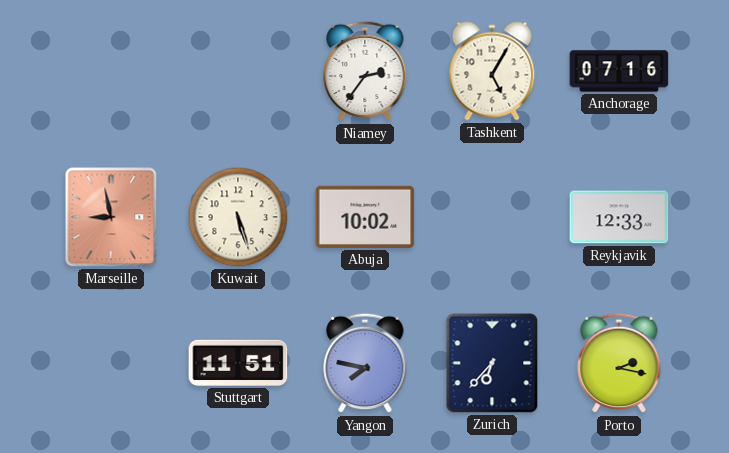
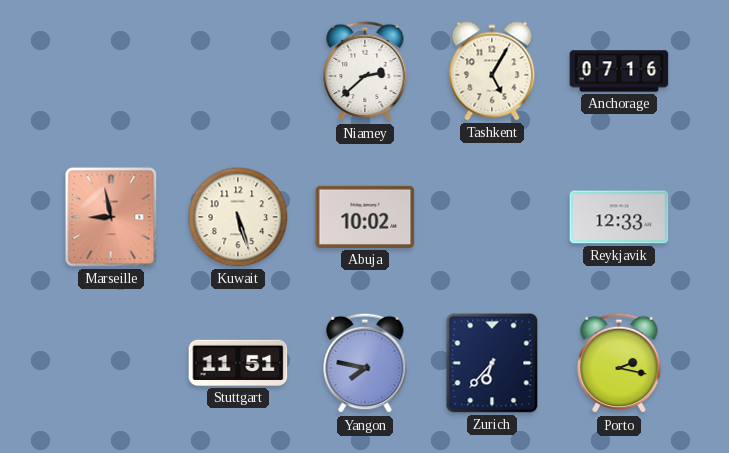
Niamey: 2:36 -> 2:38
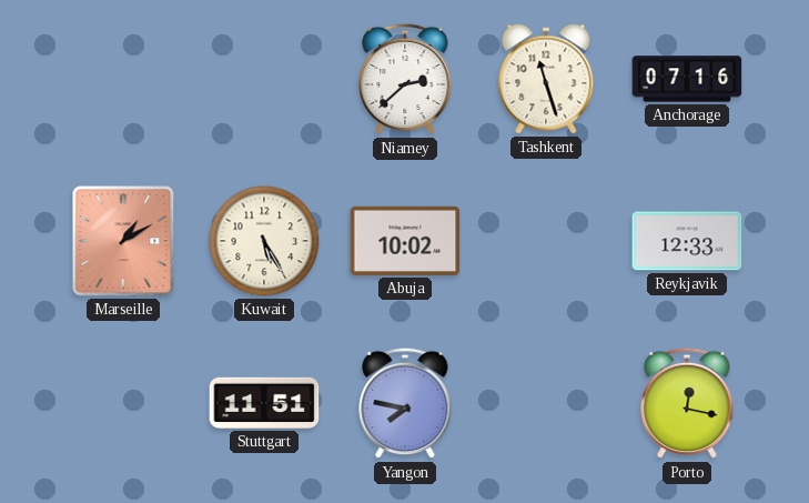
Tashkent: 5:05 -> 11:27
Marseille: 8:58 -> 1:10
Kuwait: 5:27 -> 5:25
Zurich: 6:37 -> none
Porto: 2:17 -> 12:17
